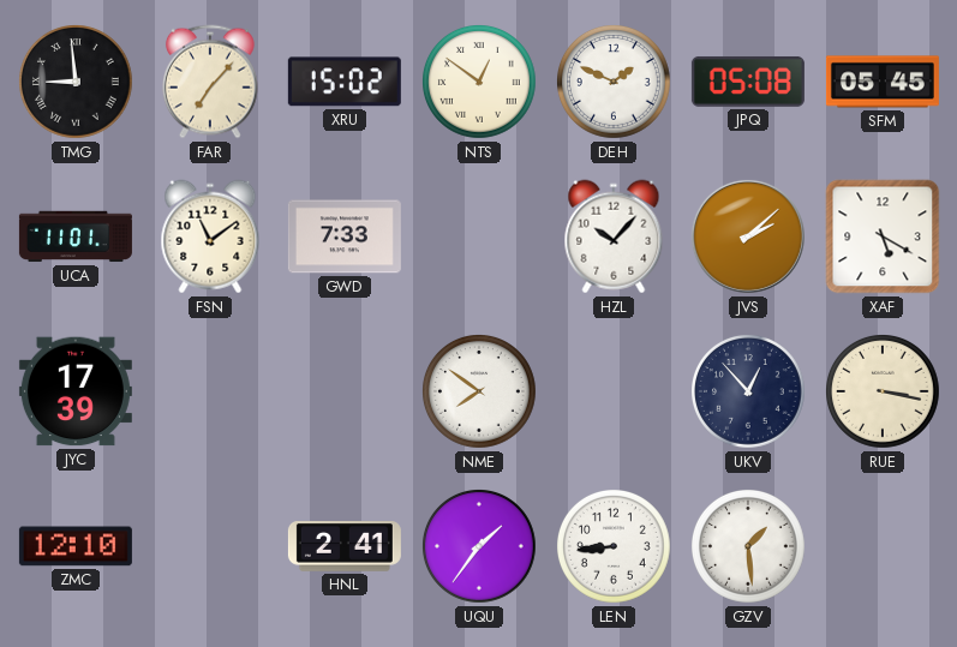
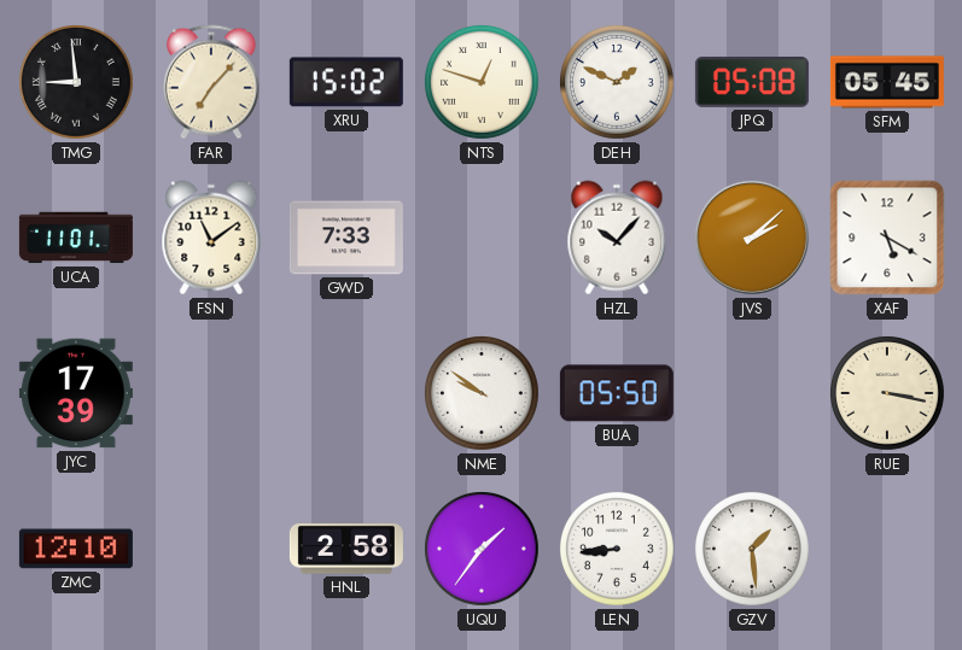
NTS: 12:51 -> 12:48
NME: 7:51 -> 9:51
BUA: none -> 05:50
UKV: 12:53 -> none
HNL: 2:41 -> 2:58
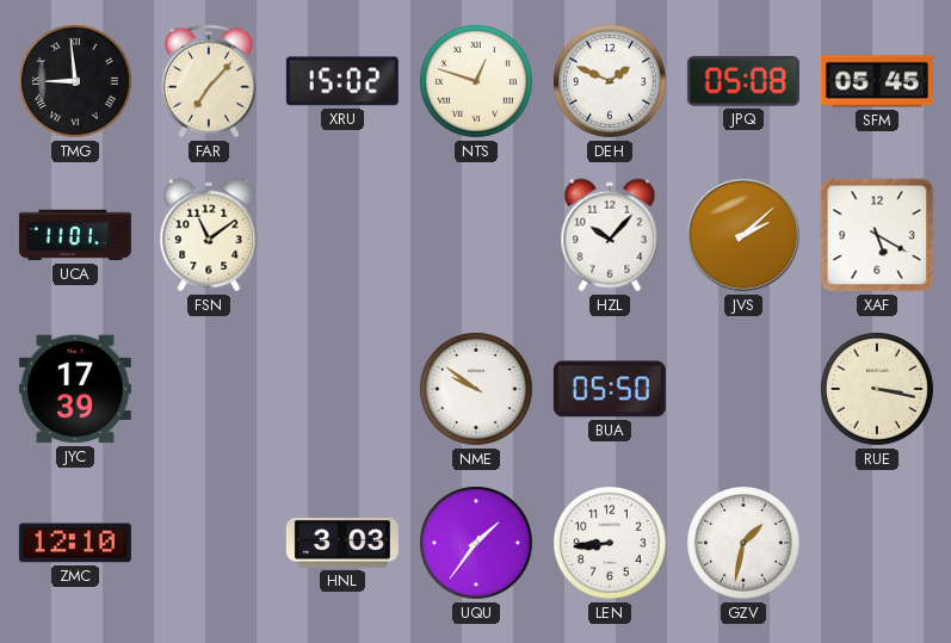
GWD: 7:33 -> none
HNL: 2:58 -> 3:03
GZV: 1:29 -> 1:32
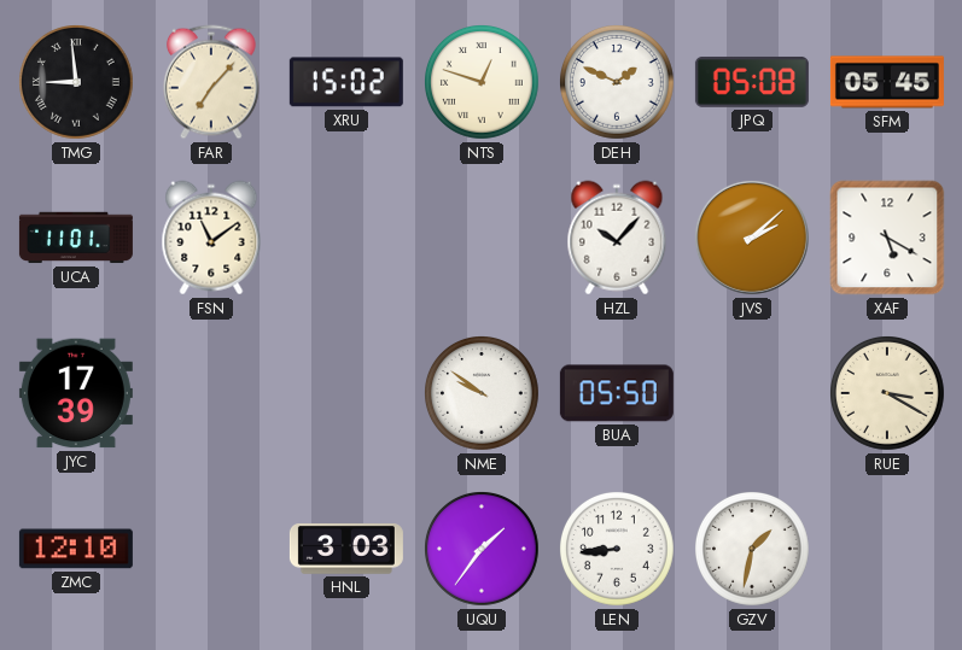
RUE: 3:17 -> 3:20
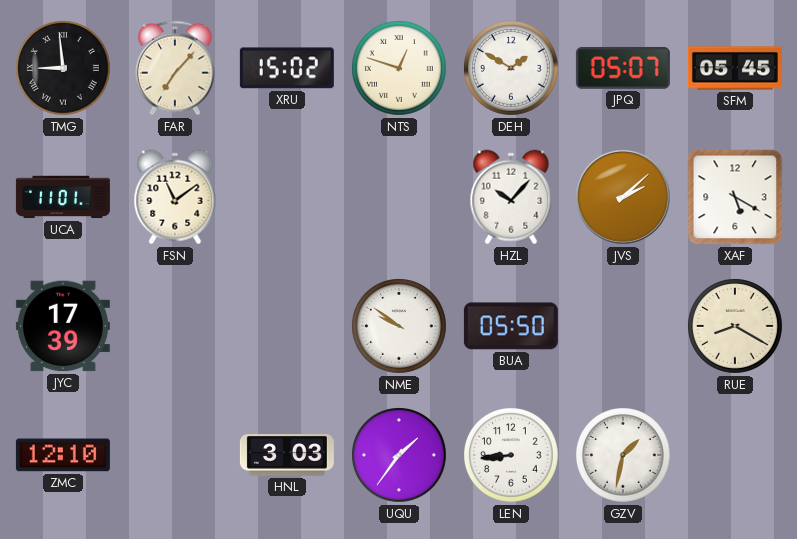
DEH: 1:49 -> 1:50
JPQ: 05:08 -> 05:07
RUE: 3:20 -> 8:20
